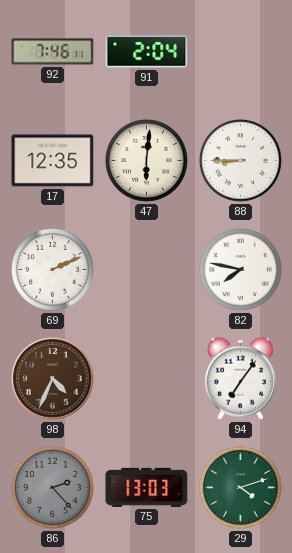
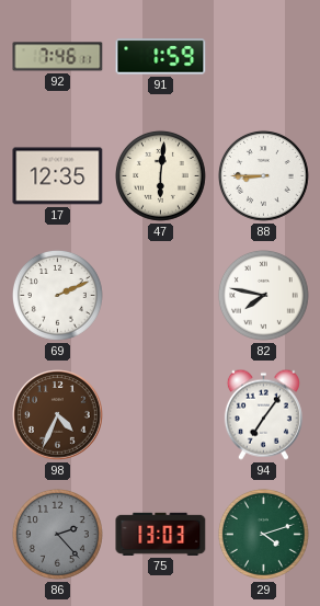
91: 2:04 -> 1:59
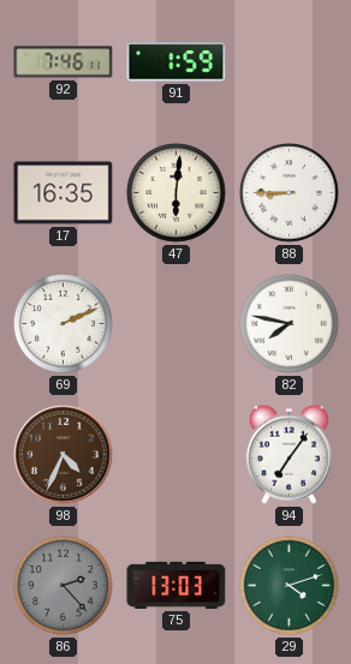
17: 12:35 -> 16:35
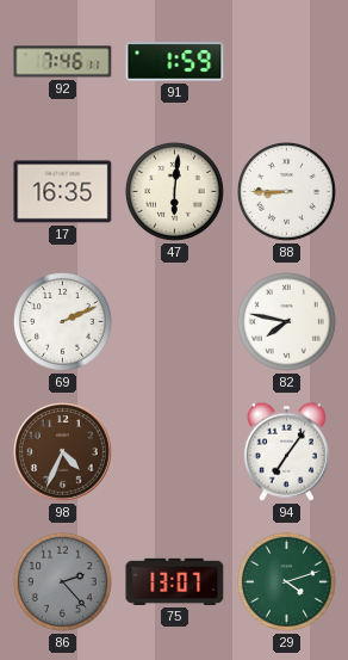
75: 13:03 -> 13:07
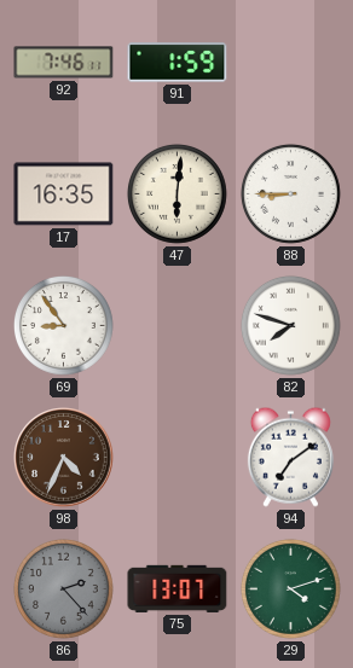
69: 2:11 -> 8:54
82: 7:47 -> 7:48
94: 7:06 -> 7:09
